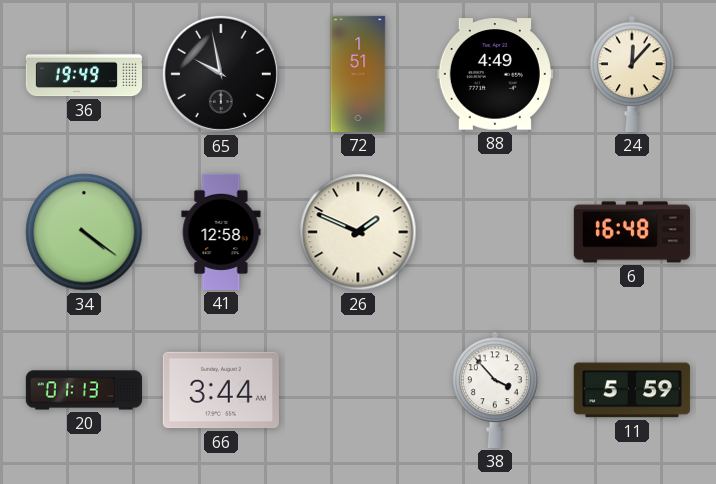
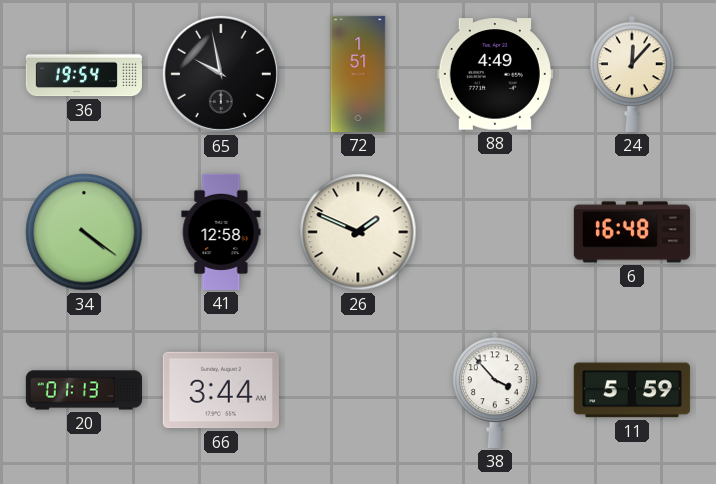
36: 19:49 -> 19:54
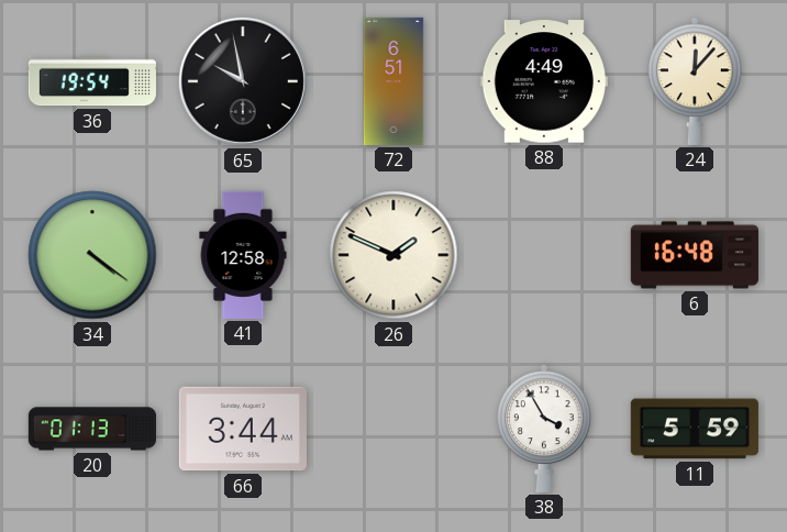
72: 1:51 -> 6:51
38: 3:53 -> 3:55
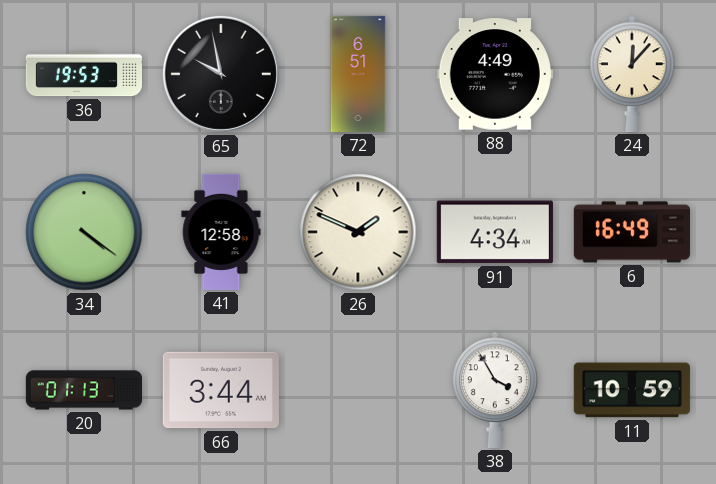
36: 19:54 -> 19:53
91: none -> 4:34
6: 16:48 -> 16:49
11: 5:59 -> 10:59
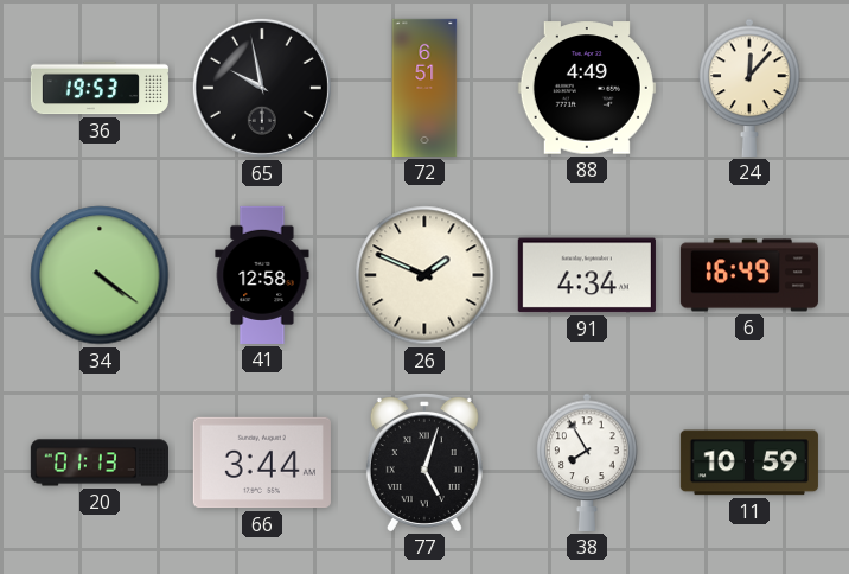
77: none -> 5:03
38: 3:55 -> 7:55
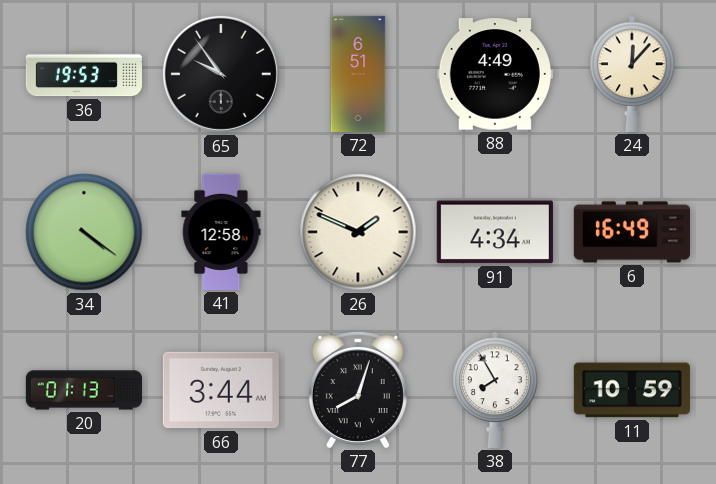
65: 9:58 -> 9:54
77: 5:03 -> 8:03
